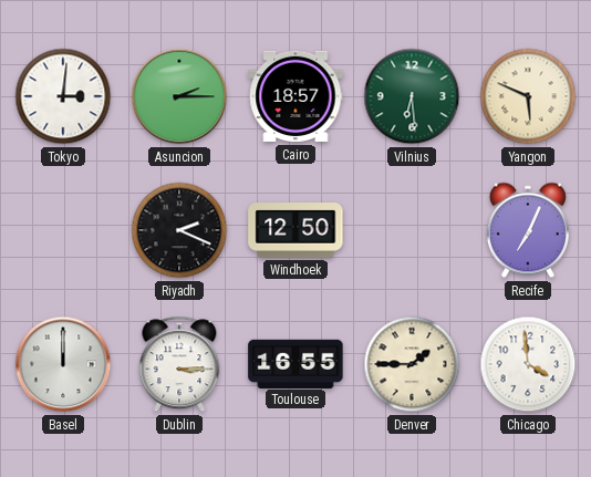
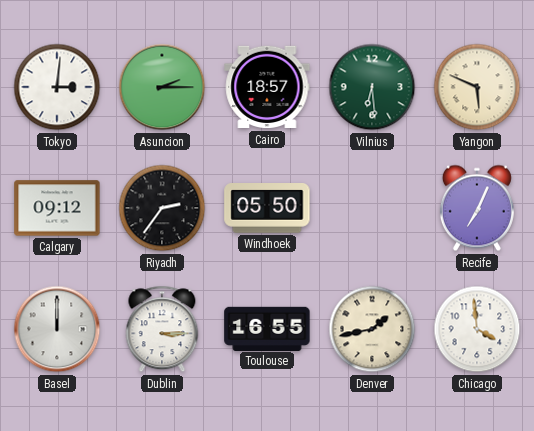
Calgary: none -> 09:12
Riyadh: 2:19 -> 2:36
Windhoek: 12:50 -> 05:50
Denver: 1:45 -> 1:43
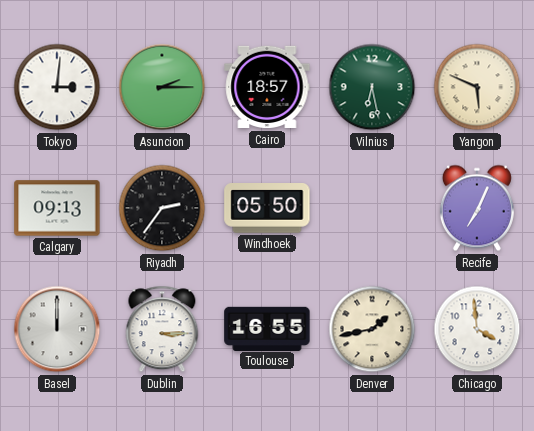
Vilnius: 6:29 -> 6:28
Calgary: 09:12 -> 09:13
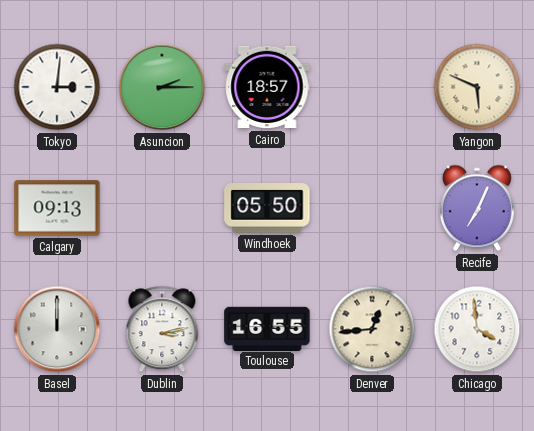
Vilnius: 6:28 -> none
Riyadh: 2:36 -> none
Dublin: 3:15 -> 3:13
Denver: 1:43 -> 12:44
